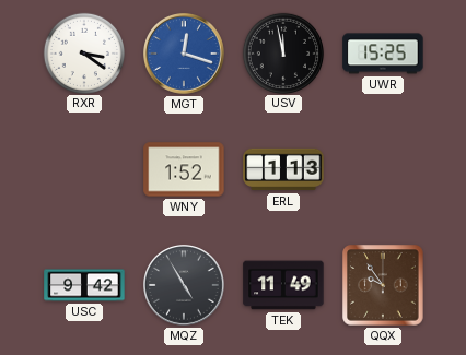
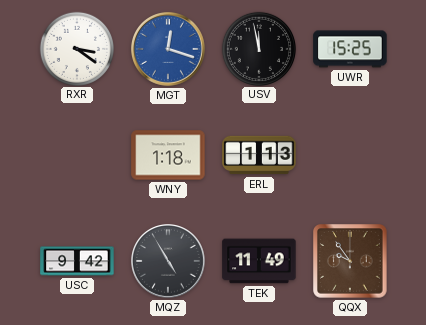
WNY: 1:52 -> 1:18
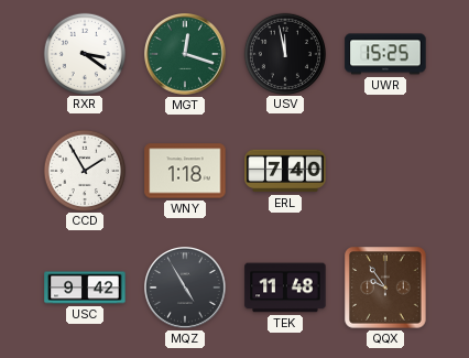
MGT dial: blue -> green
CCD: none -> 1:55
ERL: 1:13 -> 7:40
TEK: 11:49 -> 11:48
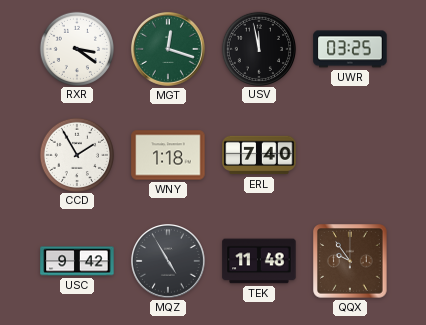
UWR: 15:25 -> 03:25
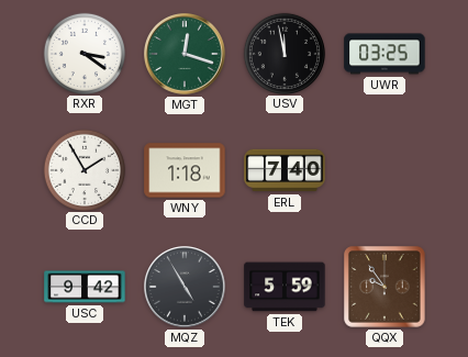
TEK: 11:48 -> 5:59
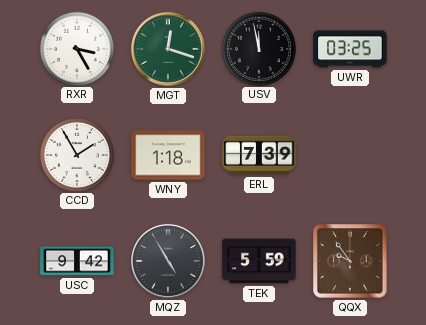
RXR: 3:21 -> 3:25
ERL: 7:40 -> 7:39
